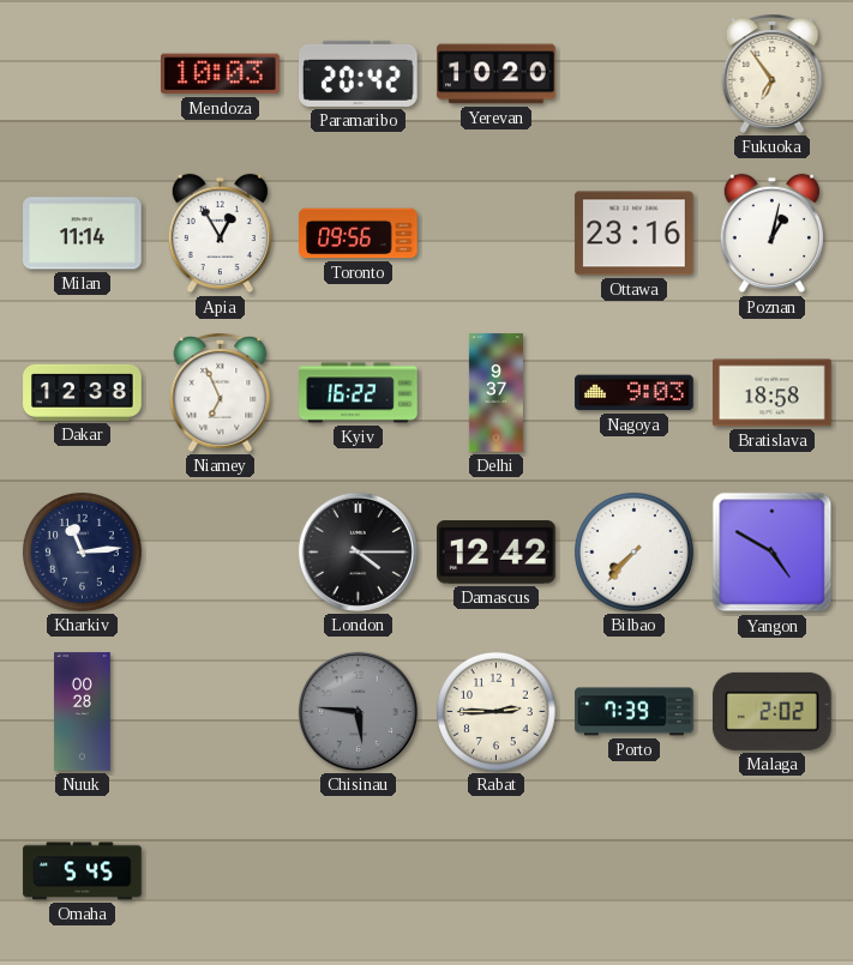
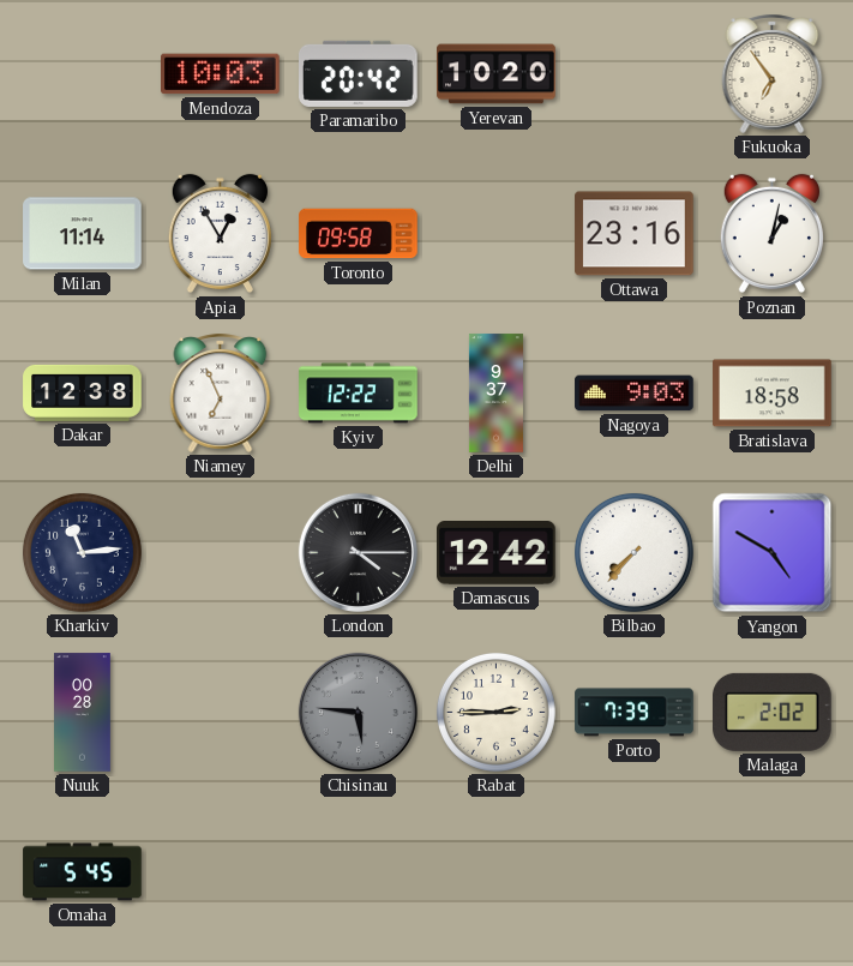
Toronto: 09:56 -> 09:58
Kyiv: 16:22 -> 12:22
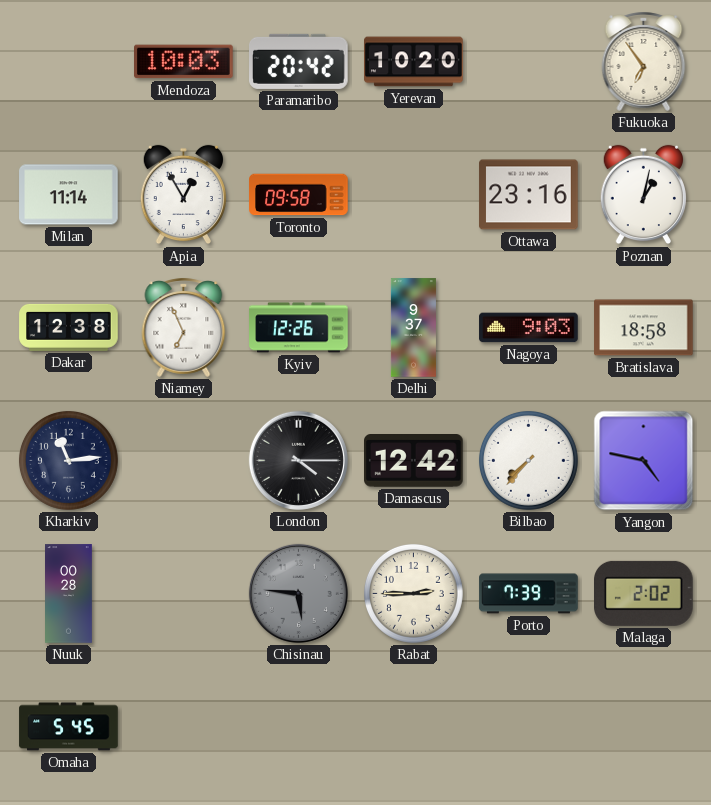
Kyiv: 12:22 -> 12:26
Yangon: 4:50 -> 4:47
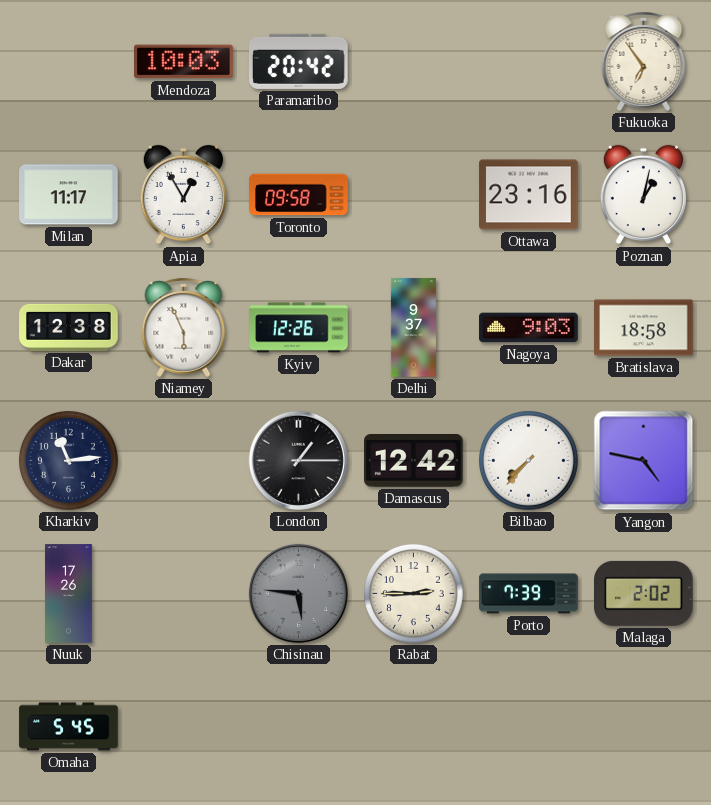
Yerevan: 10:20 -> none
Milan: 11:14 -> 11:17
Niamey: 6:56 -> 5:56
London: 4:15 -> 1:15
Nuuk: 00:28 -> 17:26
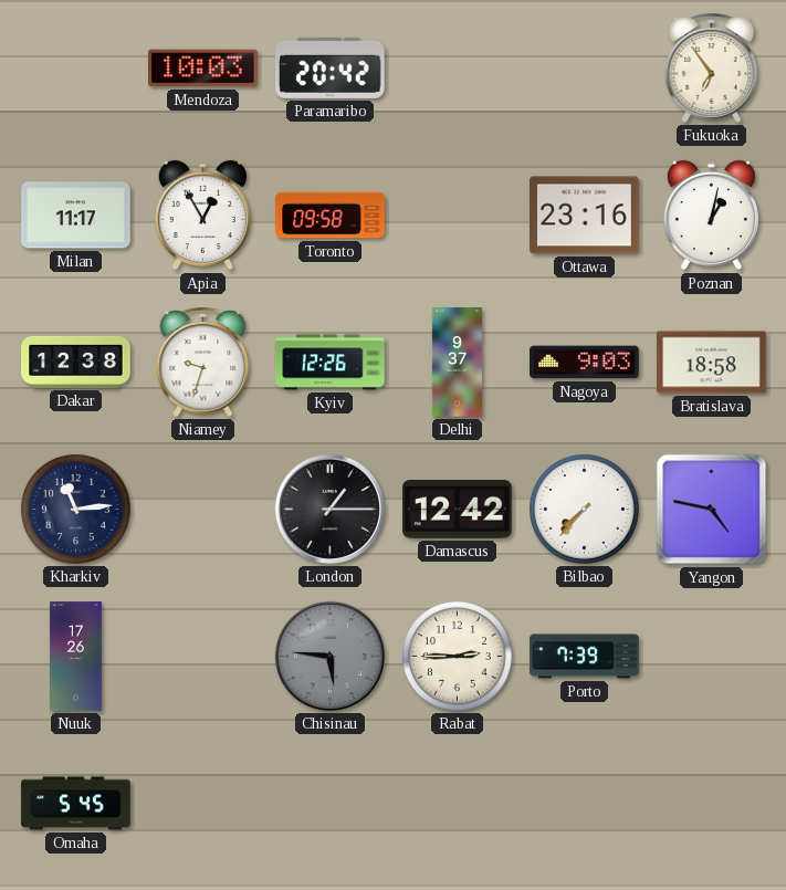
Niamey: 5:56 -> 9:33
Malaga: 2:02 -> none
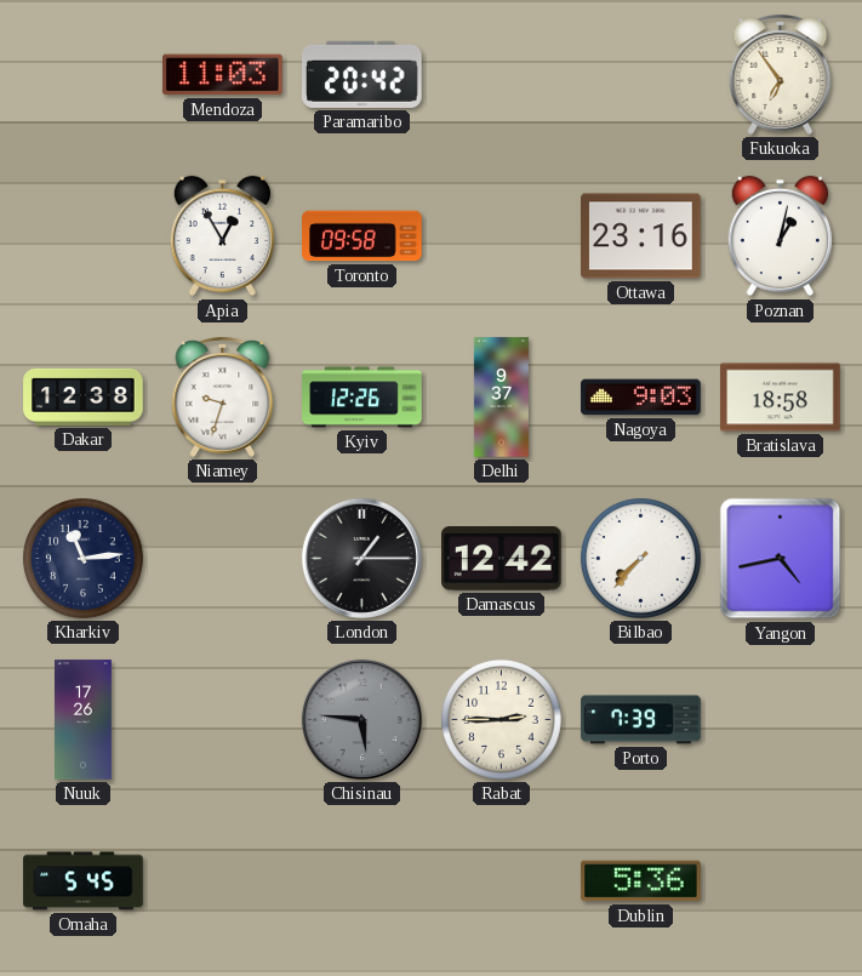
Mendoza: 10:03 -> 11:03
Milan: 11:17 -> none
Yangon: 4:47 -> 4:43
Dublin: none -> 5:36
